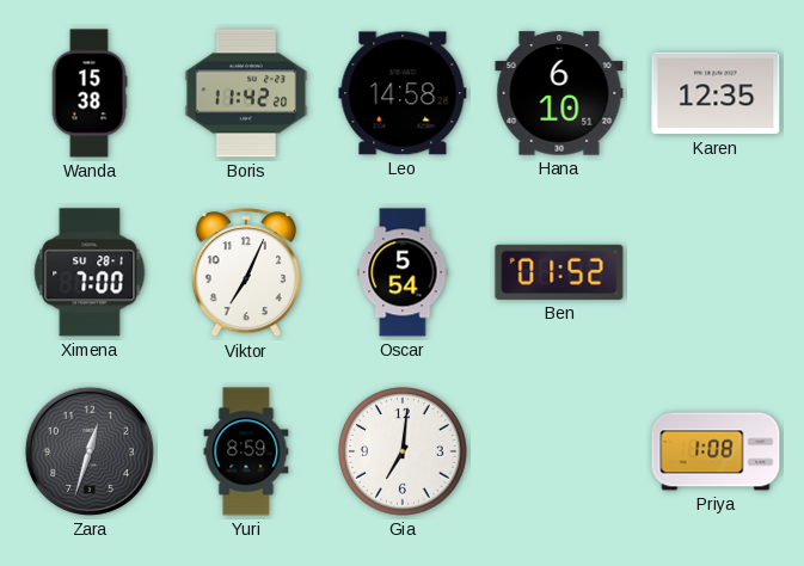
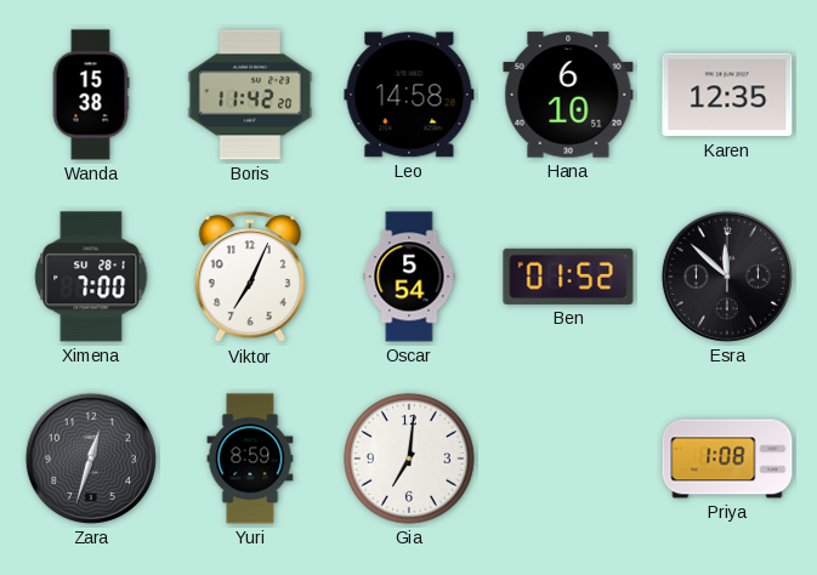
Esra: none -> 11:52
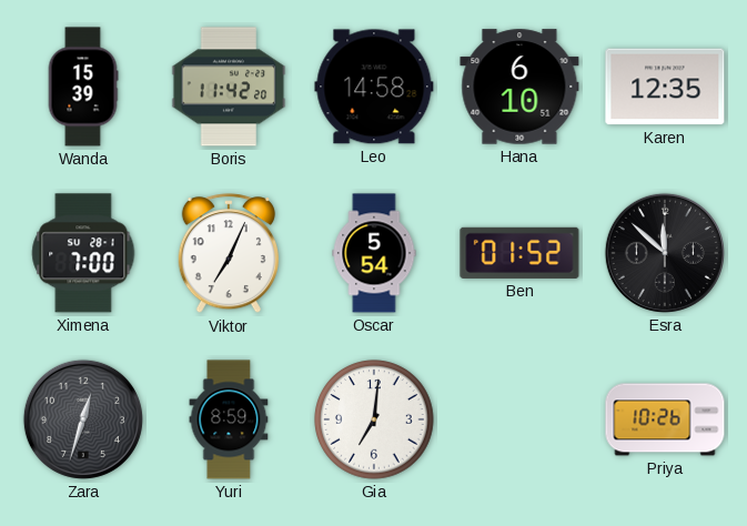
Wanda: 15:38 -> 15:39
Priya: 1:08 -> 10:26
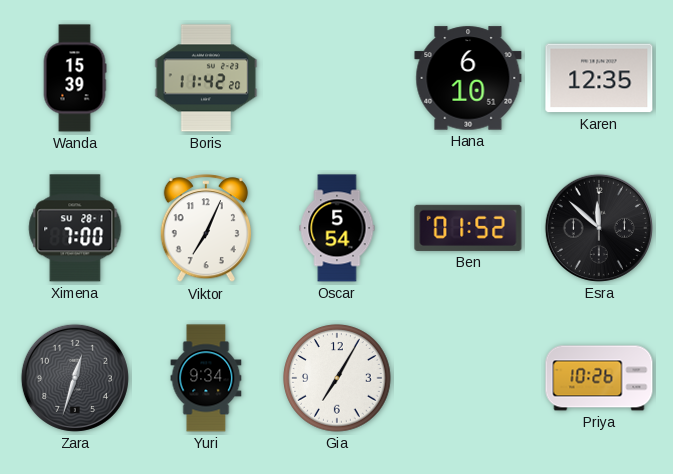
Leo: 14:58 -> none
Yuri: 8:59 -> 9:34
Gia: 7:01 -> 7:05
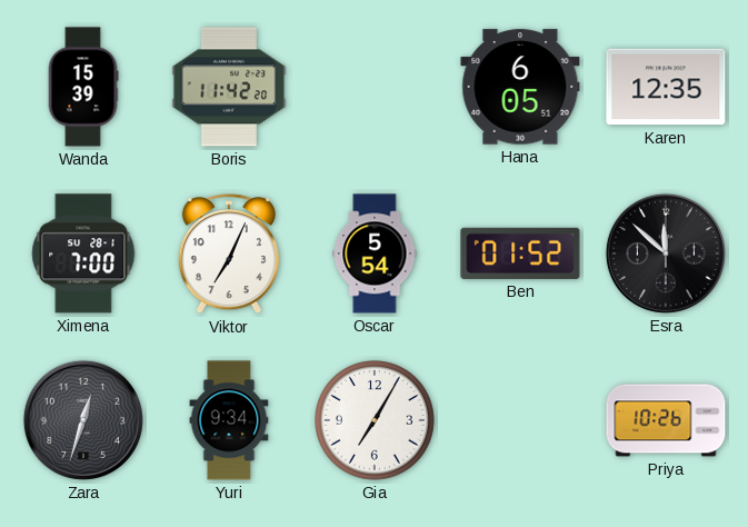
Hana: 6:10 -> 6:05
